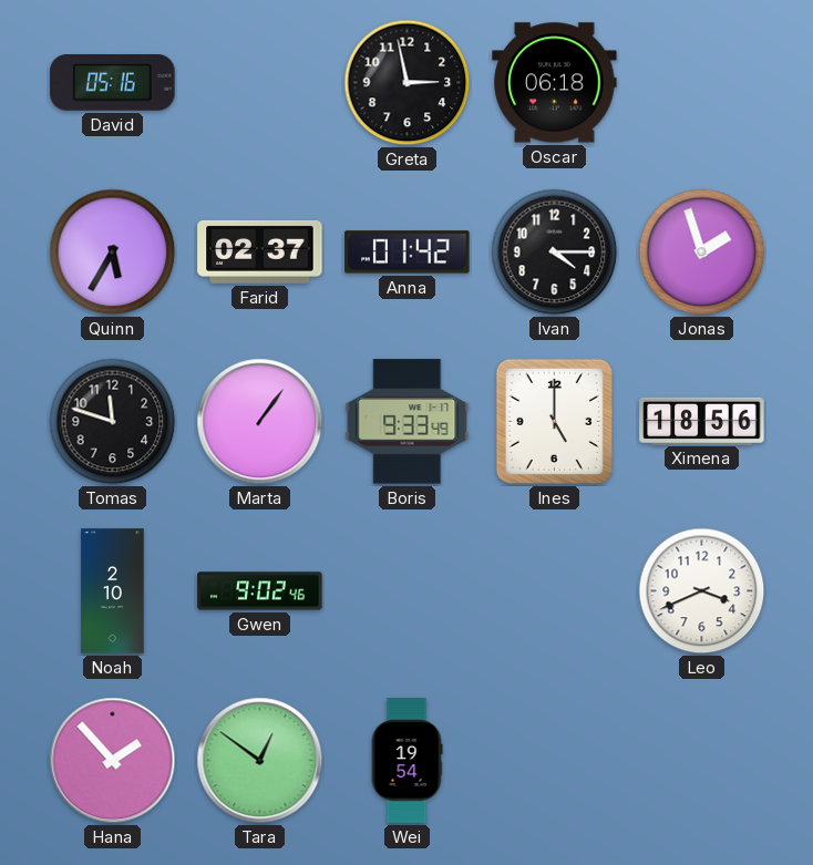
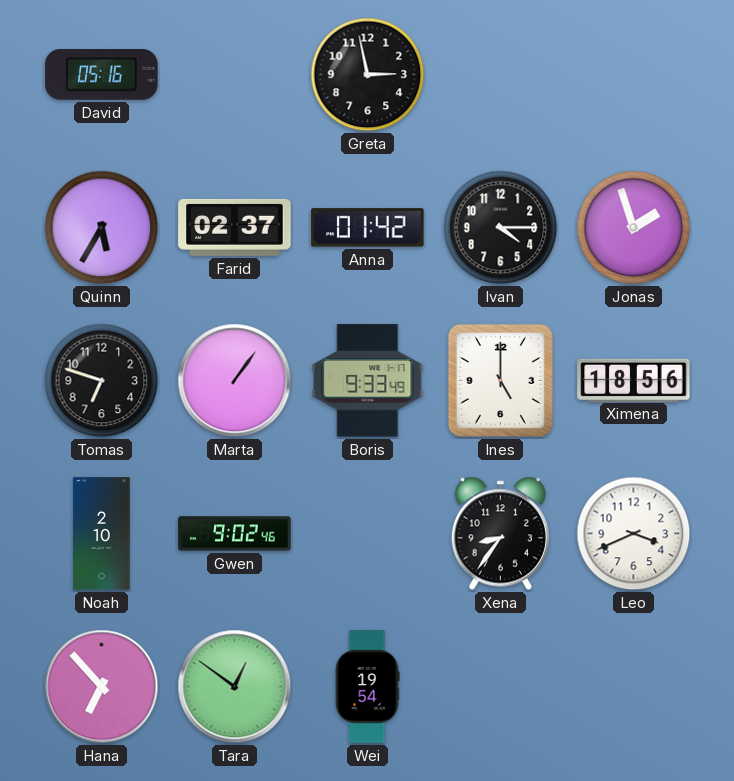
Oscar: 06:18 -> none
Tomas: 11:48 -> 6:48
Xena: none -> 8:36
Hana: 1:53 -> 6:53
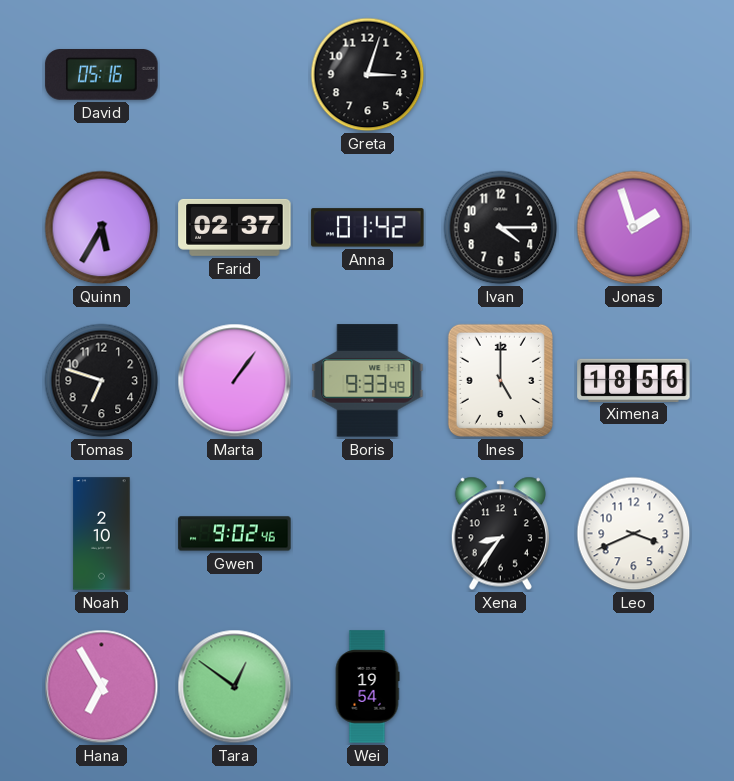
Greta: 2:58 -> 3:03
Hana: 6:53 -> 6:55
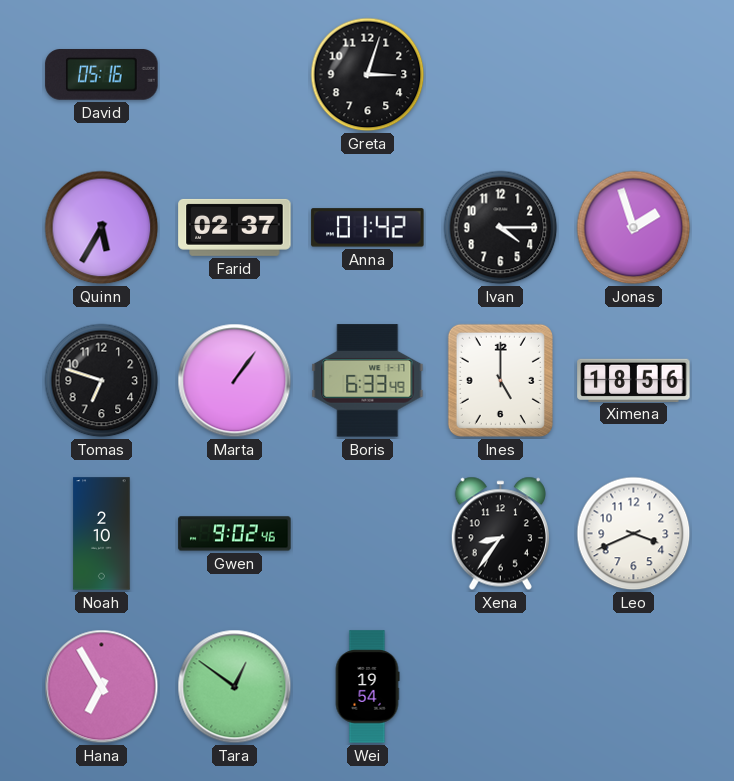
Boris: 9:33 -> 6:33
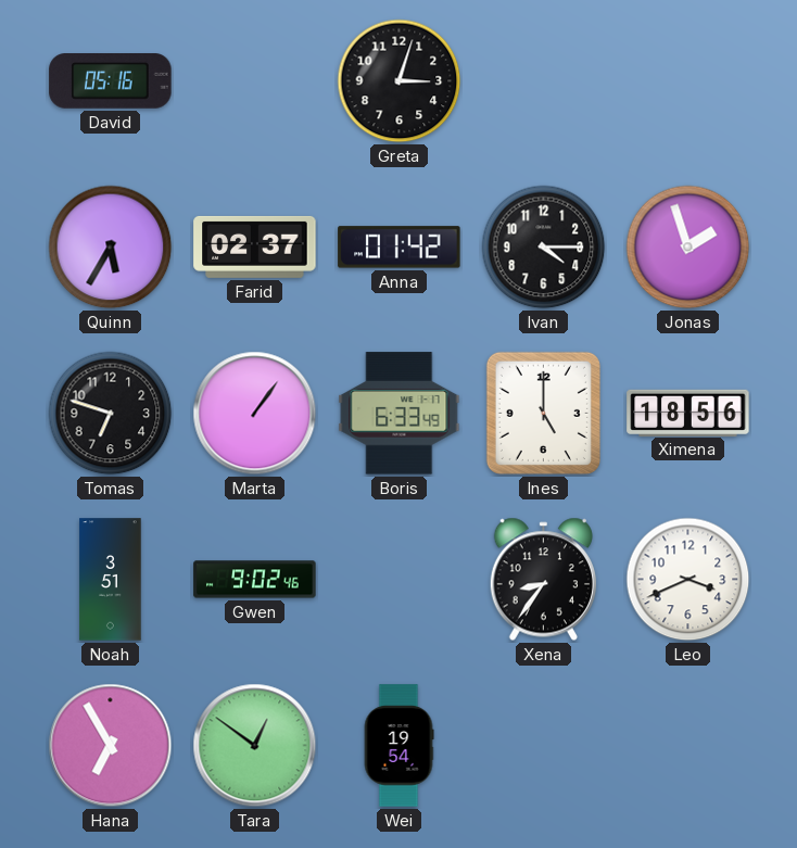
Noah: 2:10 -> 3:51
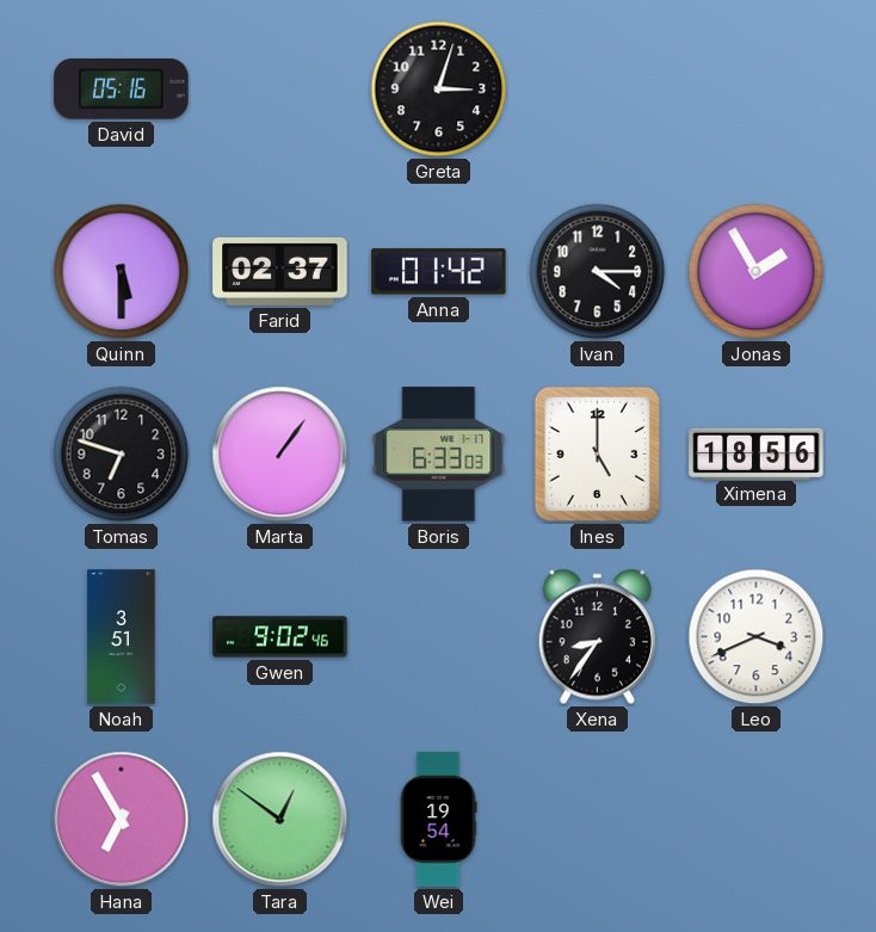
Quinn: 5:35 -> 5:30
Jonas: 1:57 -> 1:55
Boris: 6:33:49 -> 6:33:03
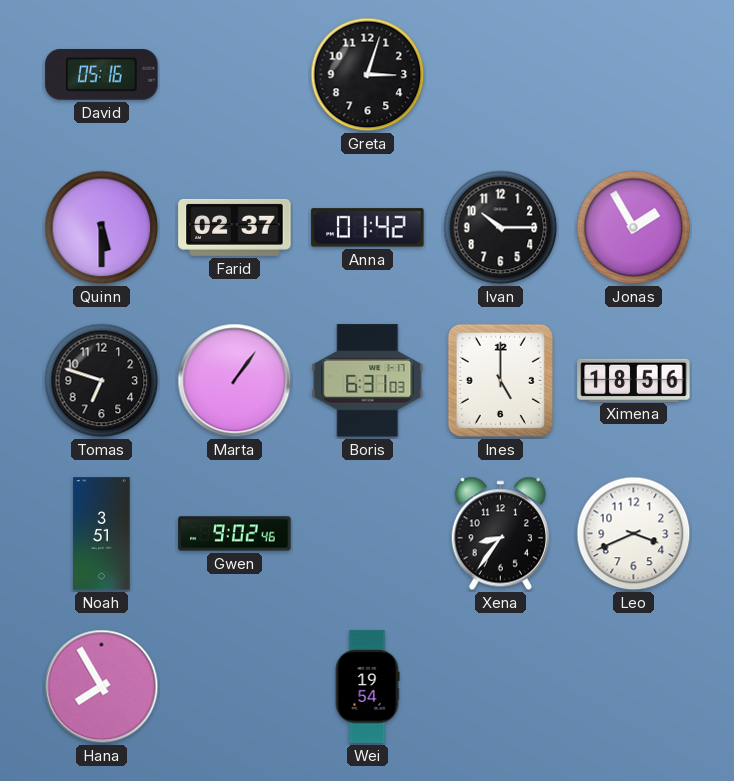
Ivan: 4:15 -> 10:15
Boris: 6:33 -> 6:31
Hana: 6:55 -> 7:55
Tara: 12:51 -> none
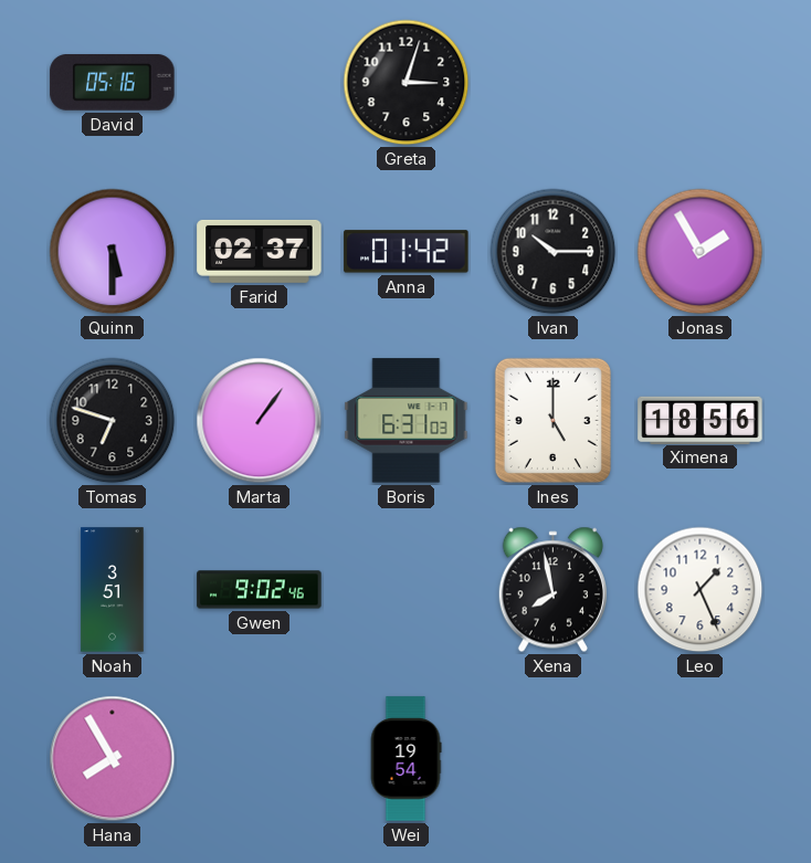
Xena: 8:36 -> 7:58
Leo: 3:41 -> 1:26
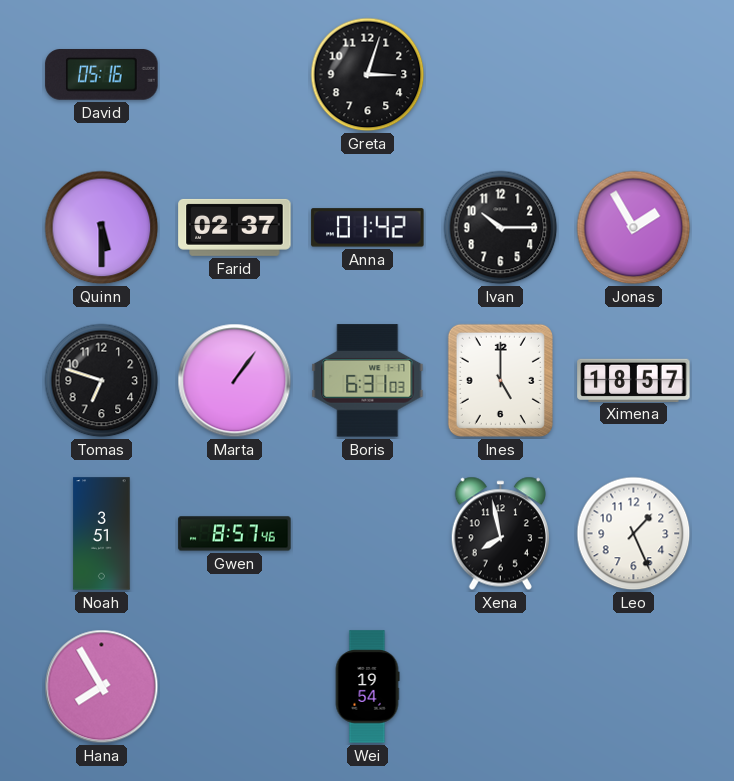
Ximena: 18:56 -> 18:57
Gwen: 9:02 -> 8:57
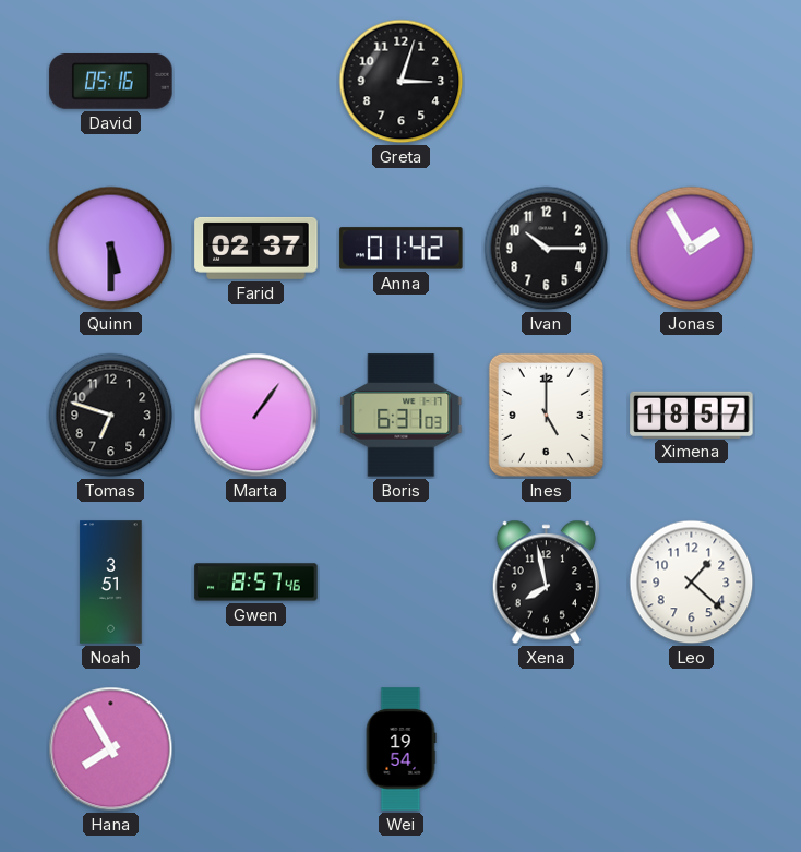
Leo: 1:26 -> 1:22
